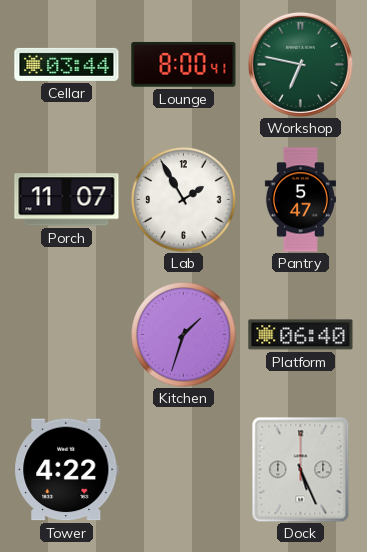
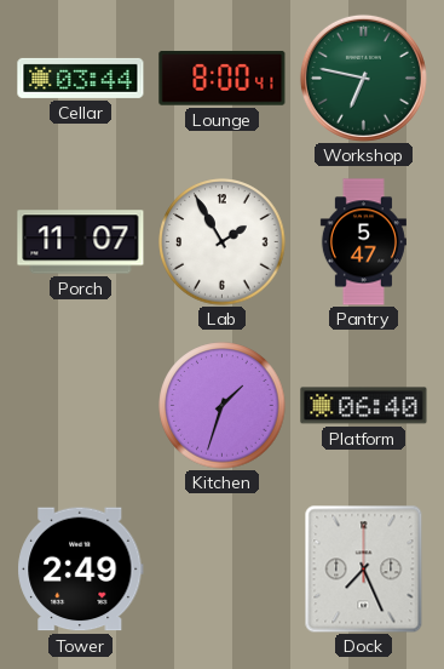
Tower: 4:22 -> 2:49
Dock: 5:26 -> 7:26
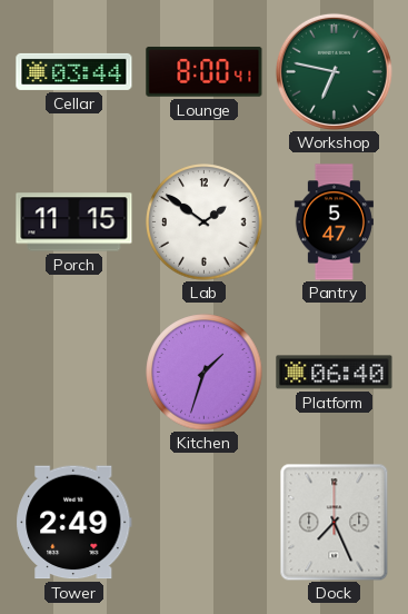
Porch: 11:07 -> 11:15
Lab: 1:55 -> 1:51
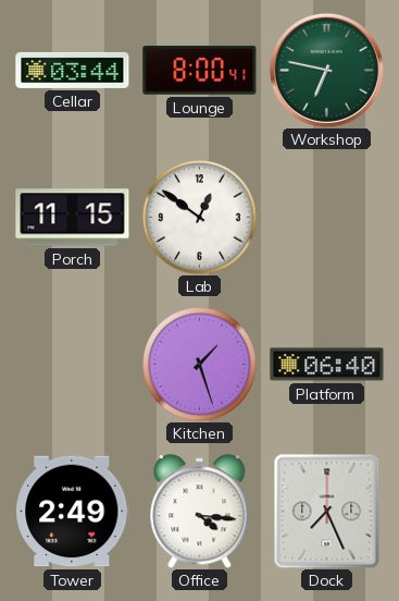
Lab: 1:51 -> 12:51
Pantry: 5:47 -> none
Kitchen: 1:33 -> 1:27
Office: none -> 4:16
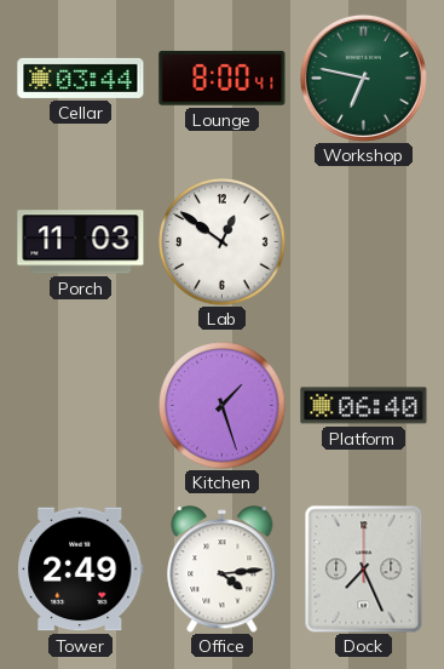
Porch: 11:15 -> 11:03
Office: 4:16 -> 4:14
